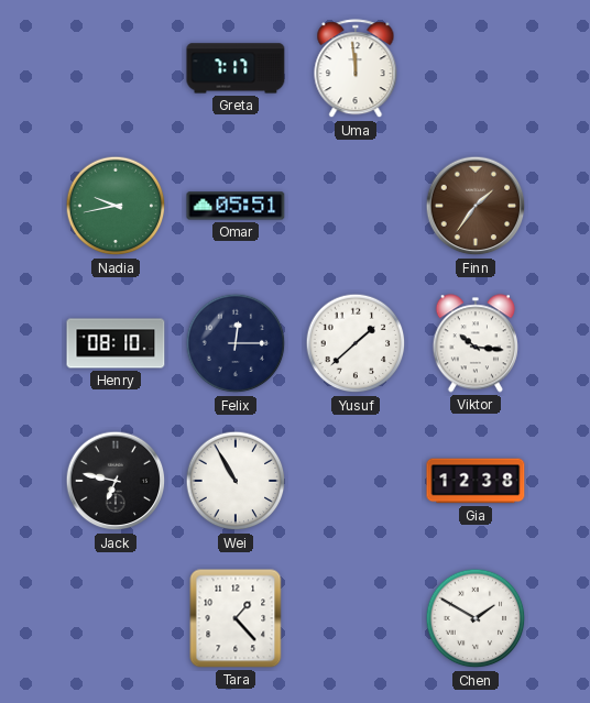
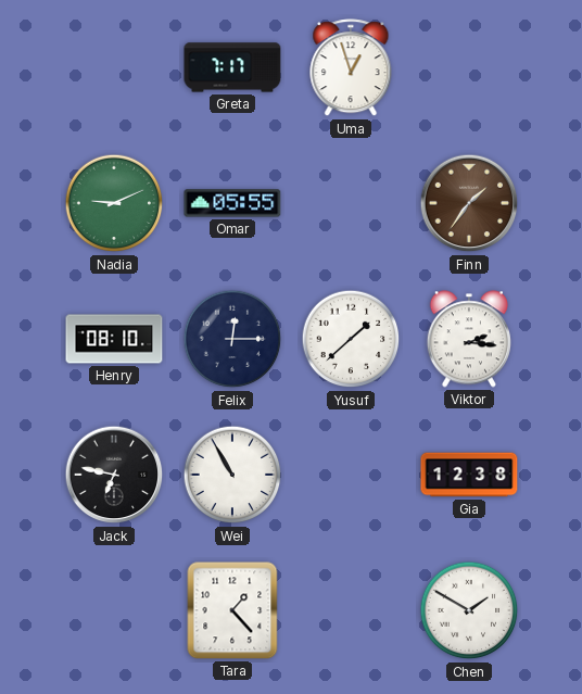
Uma: 11:59 -> 12:57
Nadia: 9:43 -> 9:11
Omar: 05:51 -> 05:55
Viktor: 10:16 -> 2:16
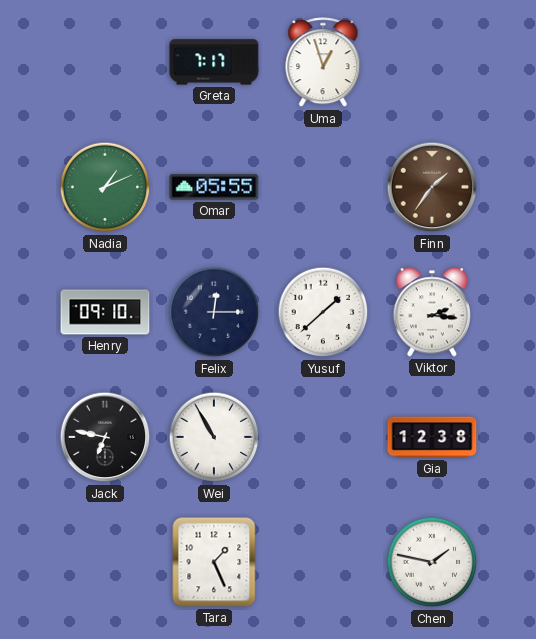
Nadia: 9:11 -> 1:11
Henry: 08:10 -> 09:10
Tara: 1:23 -> 1:26
Chen: 1:50 -> 1:47
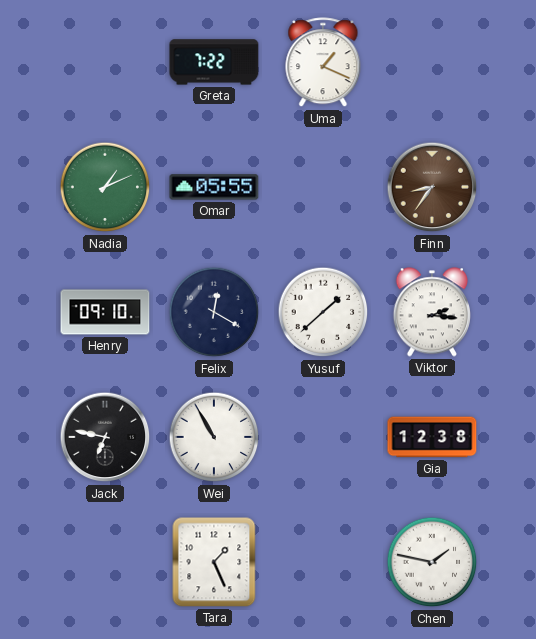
Greta: 7:17 -> 7:22
Uma: 12:57 -> 1:19
Finn: 1:36 -> 8:36
Felix: 12:15 -> 12:20
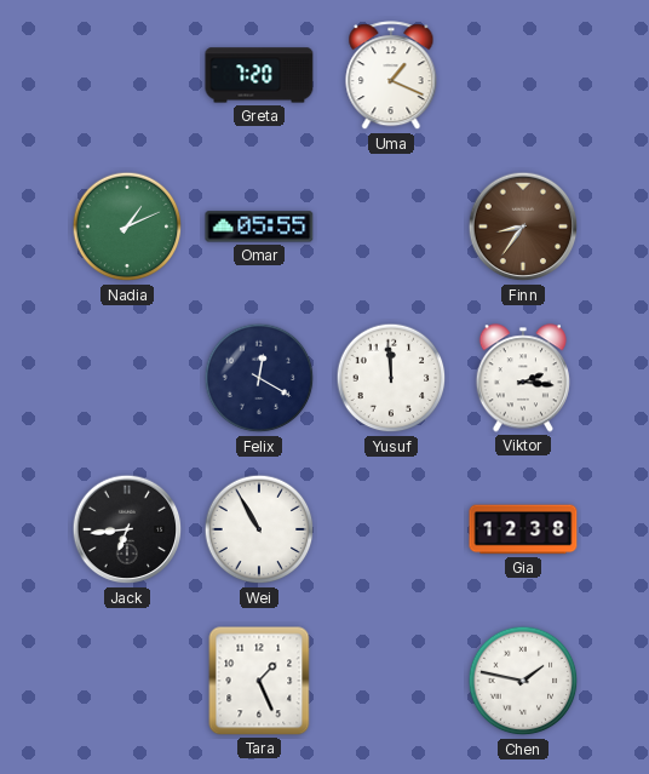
Greta: 7:22 -> 7:20
Henry: 09:10 -> none
Yusuf: 1:38 -> 11:59
Jack: 6:47 -> 6:44
